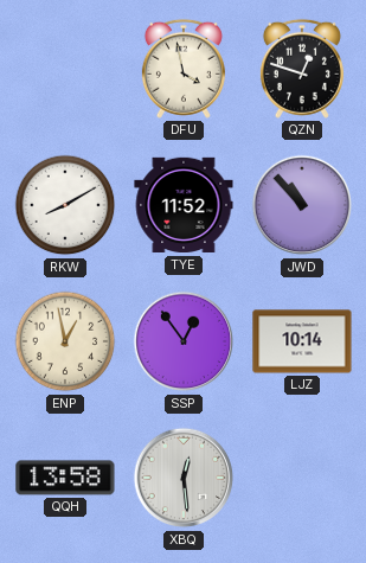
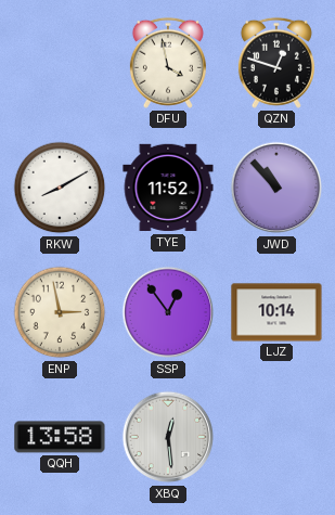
ENP: 12:58 -> 2:58
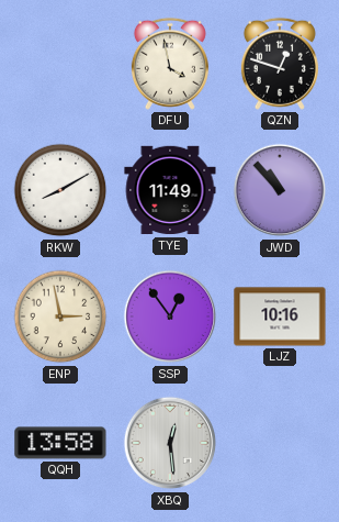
TYE: 11:52 -> 11:49
LJZ: 10:14 -> 10:16
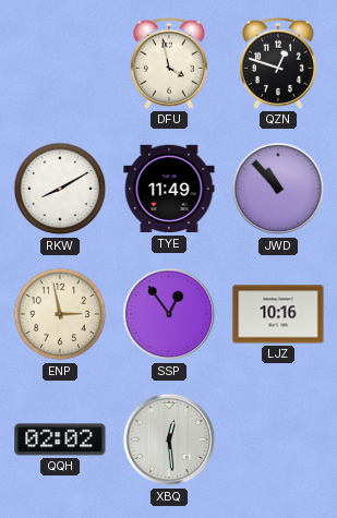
QQH: 13:58 -> 02:02
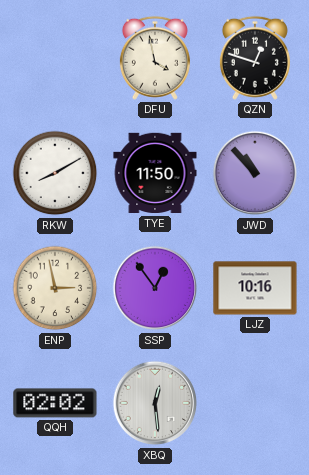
TYE: 11:49 -> 11:50
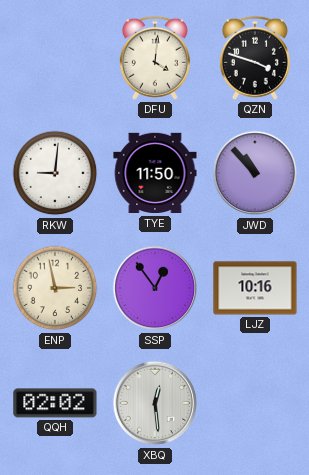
DFU: 3:58 -> 4:01
QZN: 12:48 -> 3:48
RKW: 8:10 -> 9:01
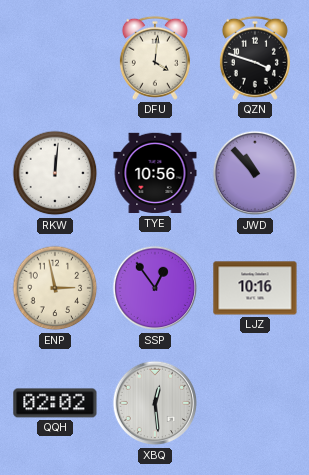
RKW: 9:01 -> 12:01
TYE: 11:50 -> 10:56
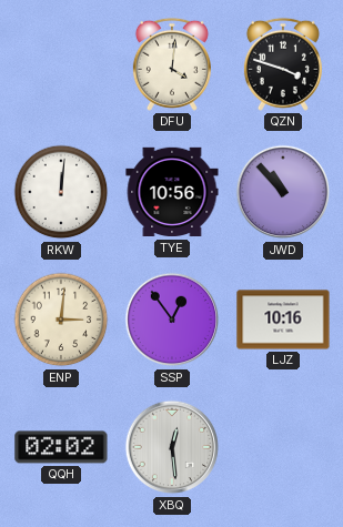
ENP: 2:58 -> 3:01
